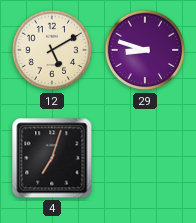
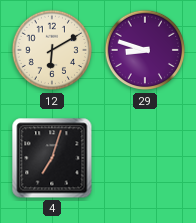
12: 5:10 -> 6:10
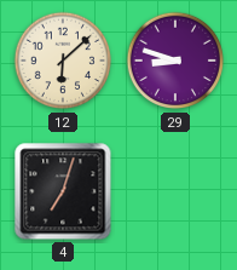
12: 6:10 -> 6:08
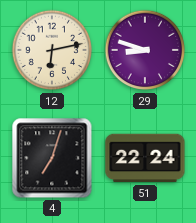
12: 6:08 -> 6:13
51: none -> 22:24
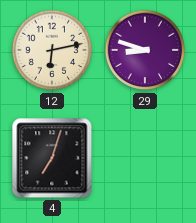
51: 22:24 -> none
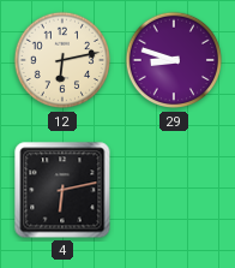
4: 7:03 -> 6:13
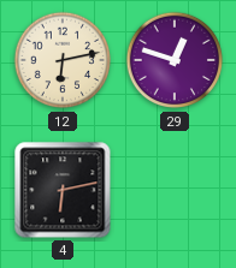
29: 8:48 -> 12:48
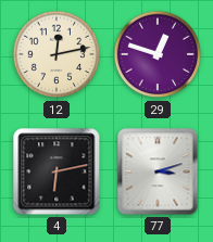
12: 6:13 -> 12:13
77: none -> 3:12
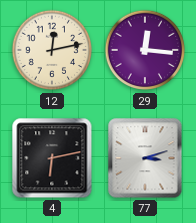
29: 12:48 -> 12:16
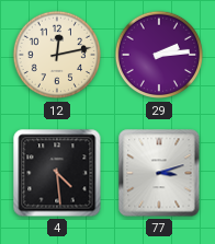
29: 12:16 -> 2:14
4: 6:13 -> 4:29
